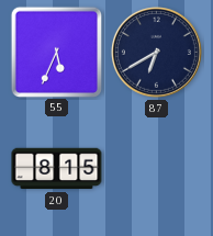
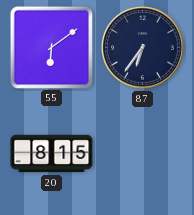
55: 5:34 -> 6:09
87: 6:40 -> 6:36
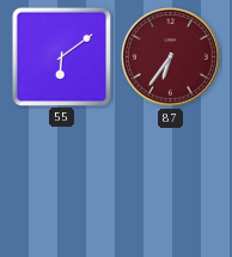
87 dial: navy -> burgundy
20: 8:15 -> none
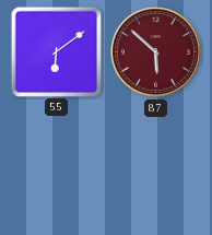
87: 6:36 -> 5:52
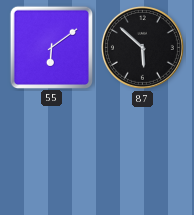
87 dial: burgundy -> black
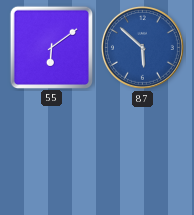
87 dial: black -> blue
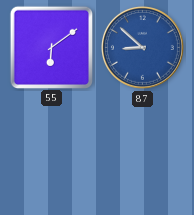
87: 5:52 -> 8:52
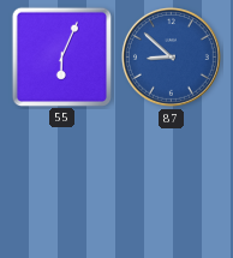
55: 6:09 -> 6:04
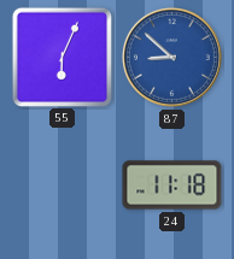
24: none -> 11:18
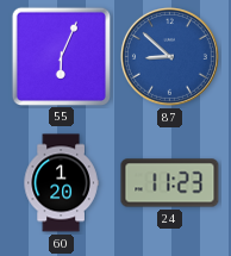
60: none -> 1:20
24: 11:18 -> 11:23
